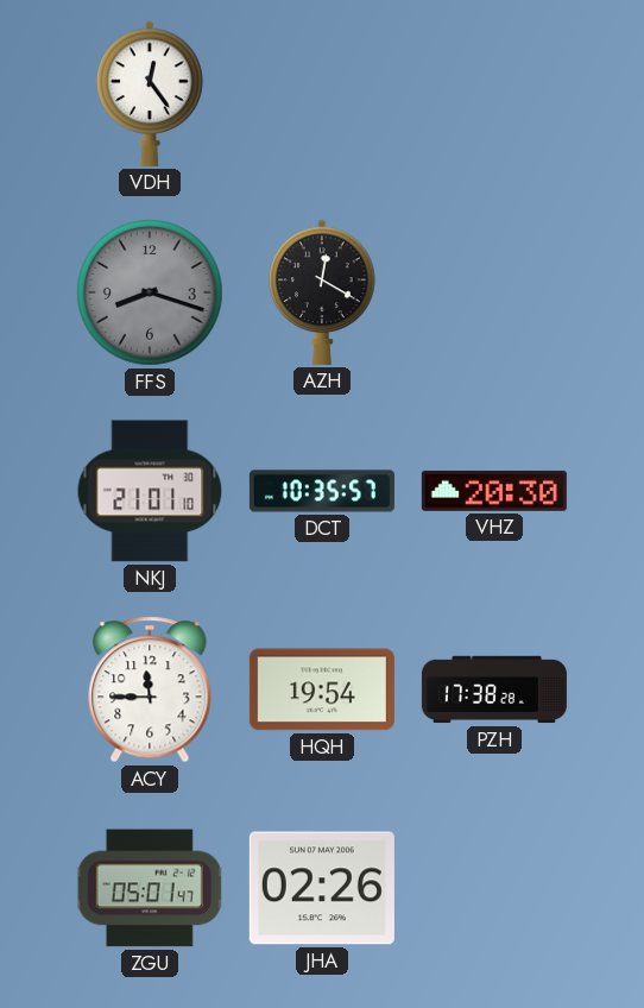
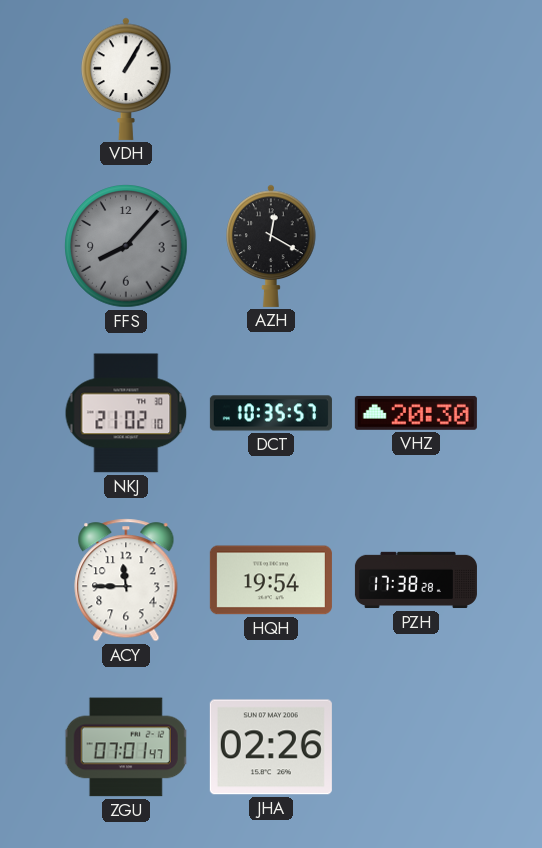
VDH: 12:24 -> 1:05
FFS: 8:18 -> 8:07
NKJ: 21:01 -> 21:02
ZGU: 05:01 -> 07:01
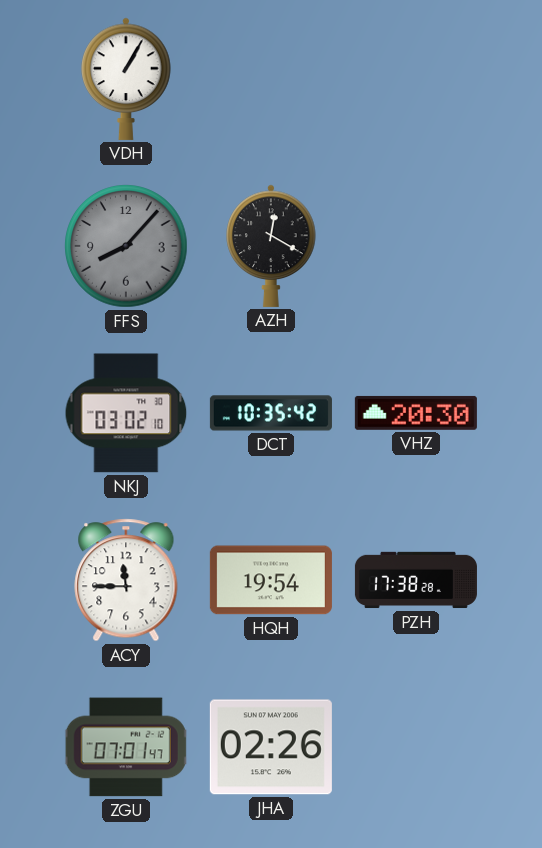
NKJ: 21:02 -> 03:02
DCT: 10:35:57 -> 10:35:42
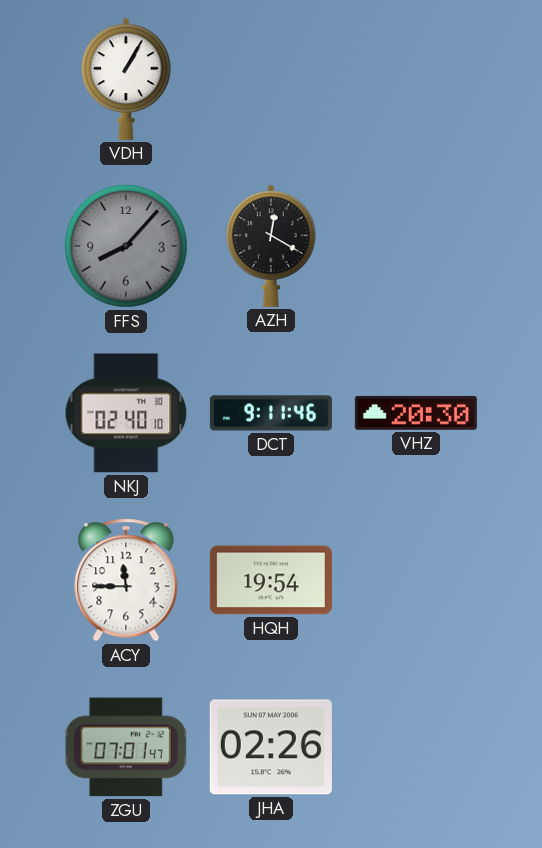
NKJ: 03:02 -> 02:40
DCT: 10:35 -> 9:11
PZH: 17:38 -> none
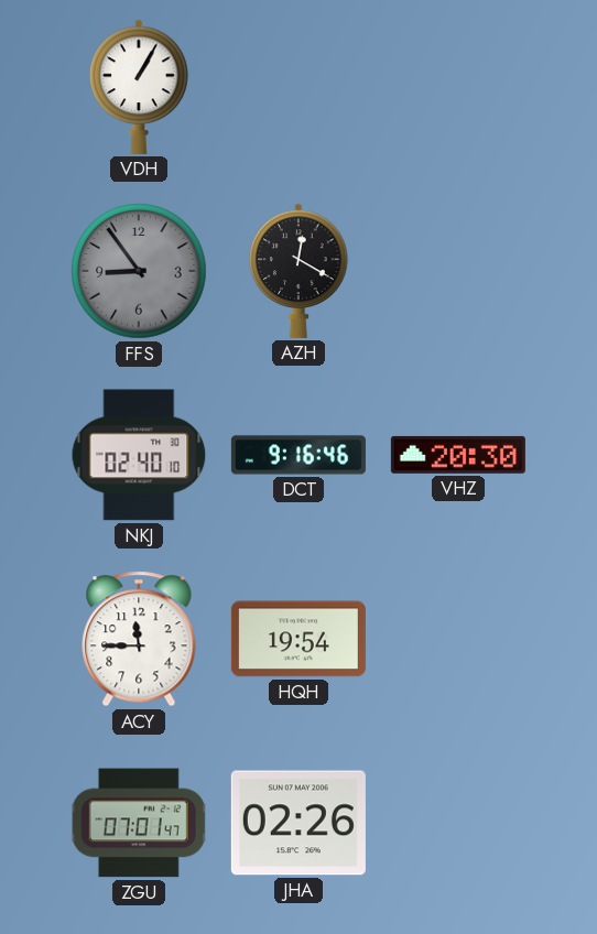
FFS: 8:07 -> 8:54
DCT: 9:11 -> 9:16
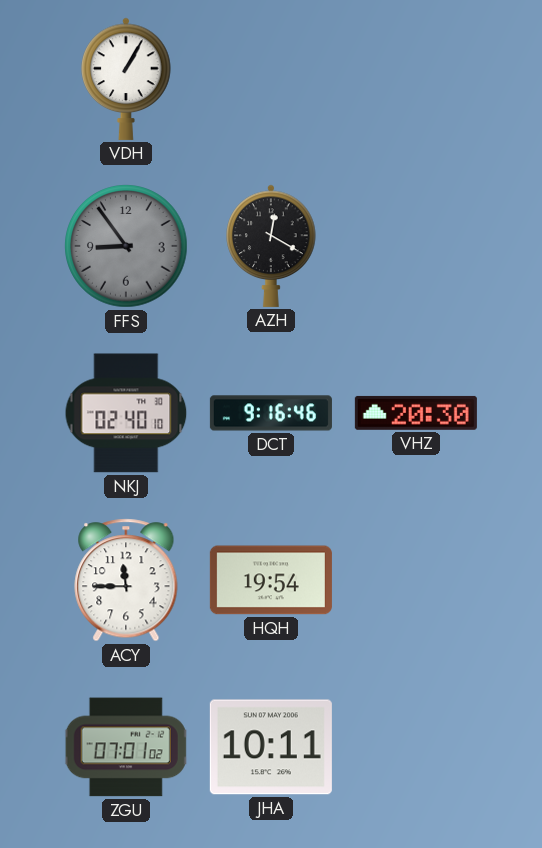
ZGU: 07:01:47 -> 07:01:02
JHA: 02:26 -> 10:11
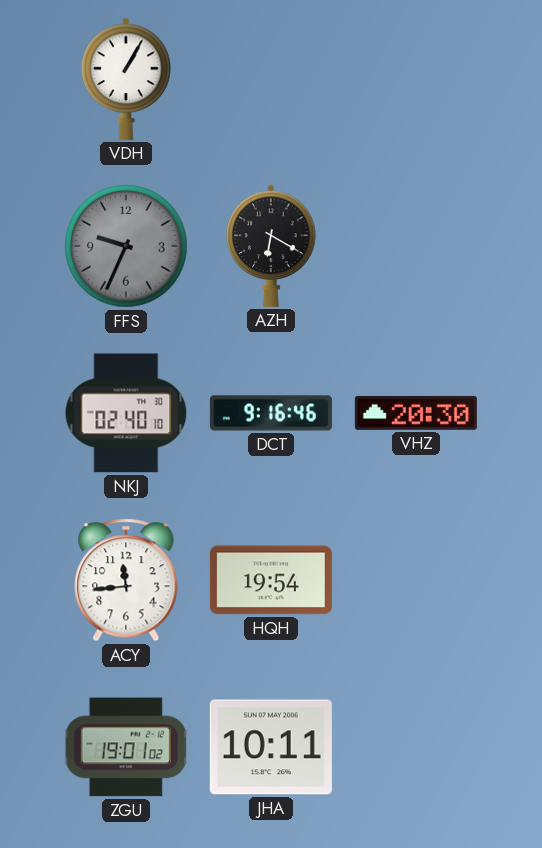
FFS: 8:54 -> 9:34
AZH: 12:20 -> 6:20
ACY: 11:45 -> 11:44
ZGU: 07:01 -> 19:01
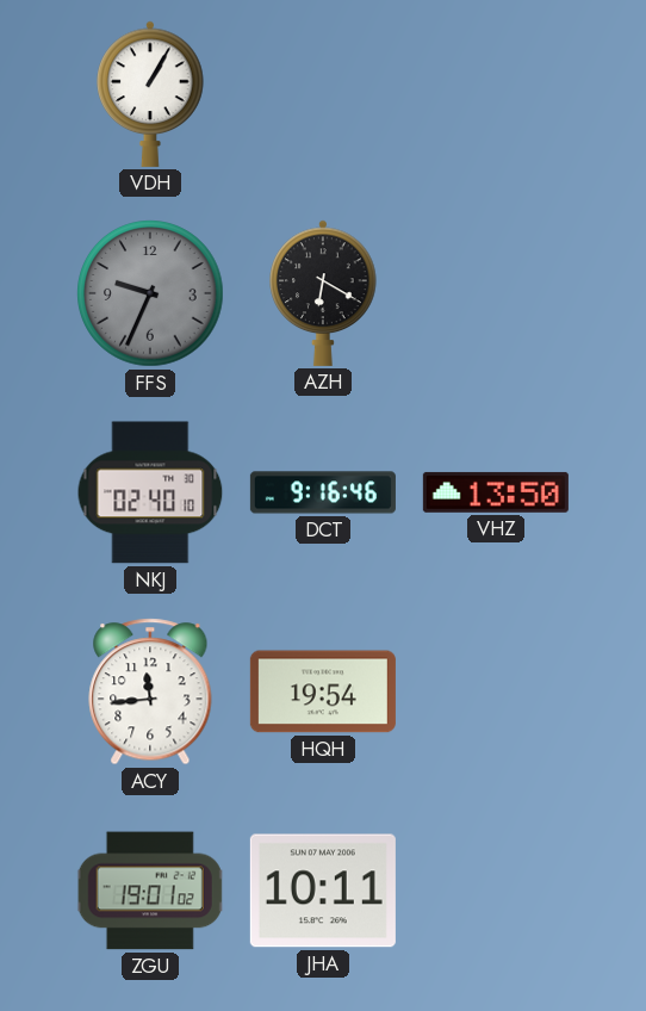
VHZ: 20:30 -> 13:50
